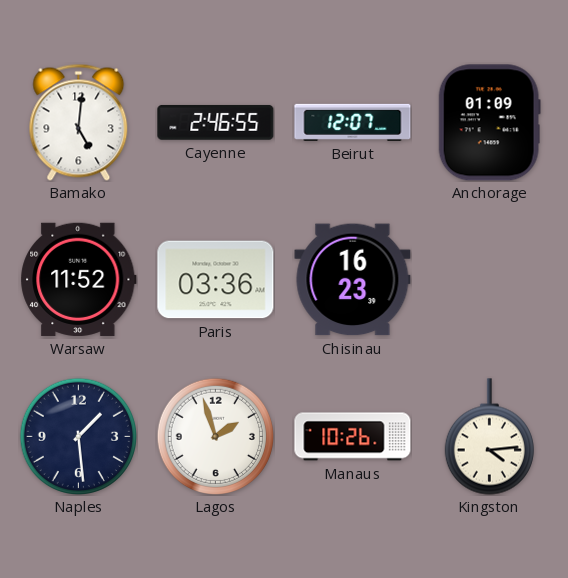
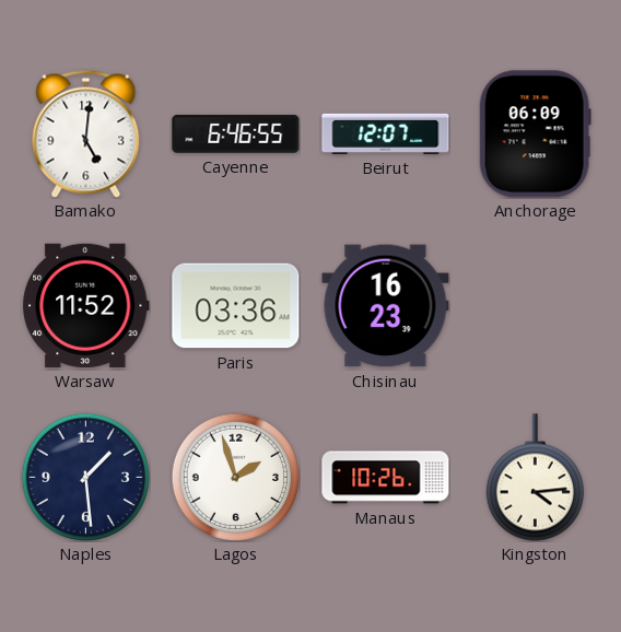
Cayenne: 2:46 -> 6:46
Anchorage: 01:09 -> 06:09
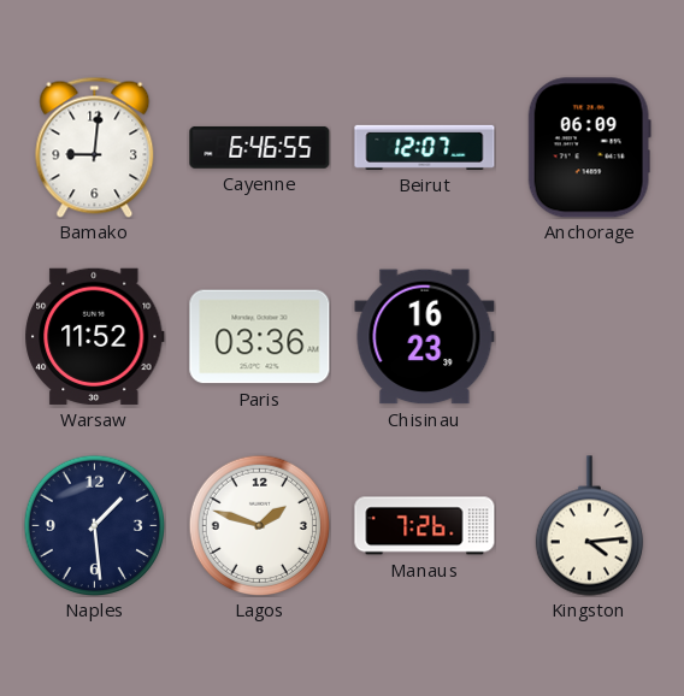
Bamako: 5:01 -> 9:01
Lagos: 1:57 -> 1:48
Manaus: 10:26 -> 7:26
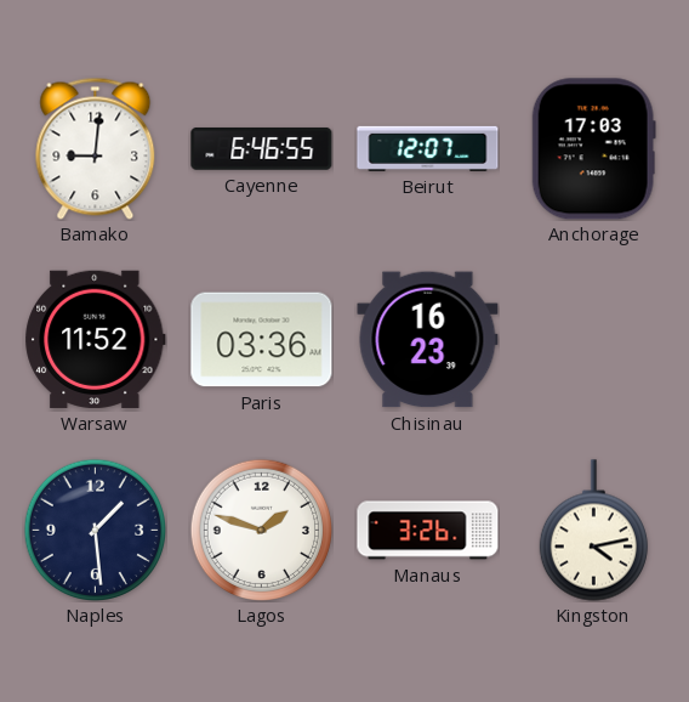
Anchorage: 06:09 -> 17:03
Manaus: 7:26 -> 3:26
Kingston: 4:14 -> 4:13
